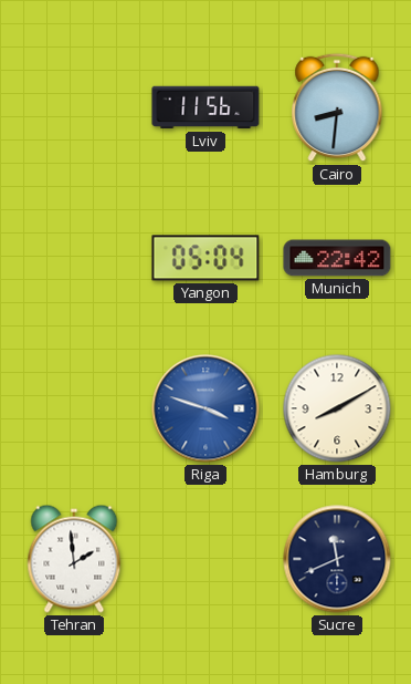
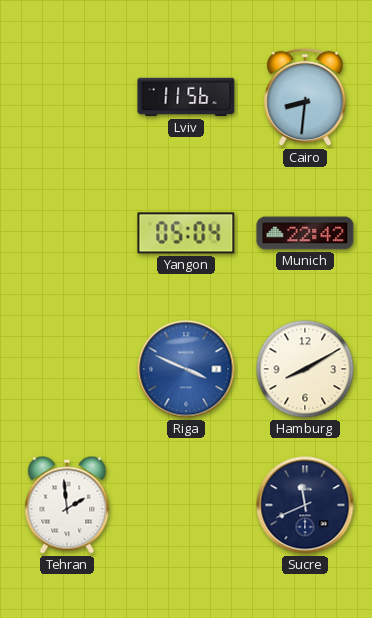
Riga: 3:48 -> 3:49
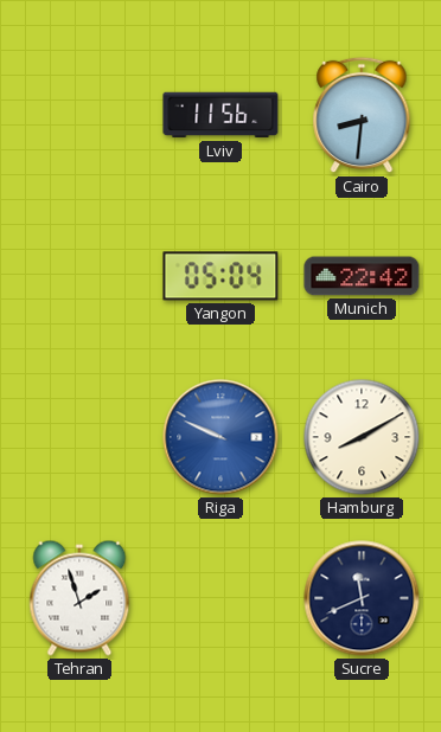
Riga: 3:49 -> 9:49
Tehran: 1:59 -> 1:57
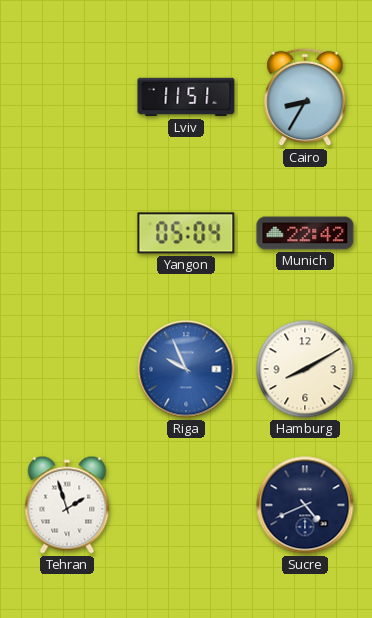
Lviv: 11:56 -> 11:51
Cairo: 8:31 -> 8:35
Riga: 9:49 -> 9:56
Sucre: 11:41 -> 4:41
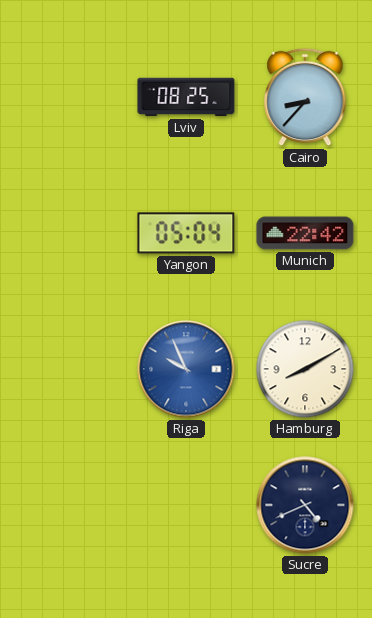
Lviv: 11:51 -> 08:25
Cairo: 8:35 -> 8:37
Tehran: 1:57 -> none
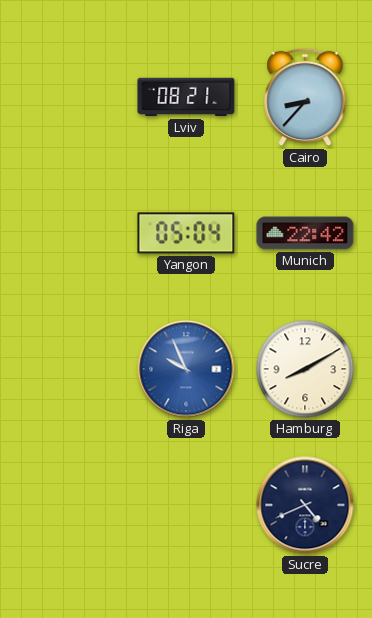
Lviv: 08:25 -> 08:21
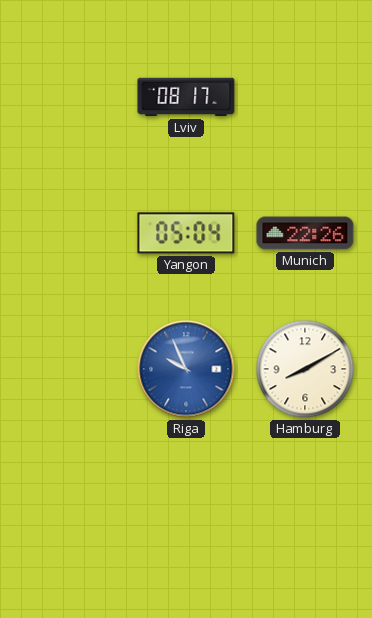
Lviv: 08:21 -> 08:17
Cairo: 8:37 -> none
Munich: 22:42 -> 22:26
Sucre: 4:41 -> none
